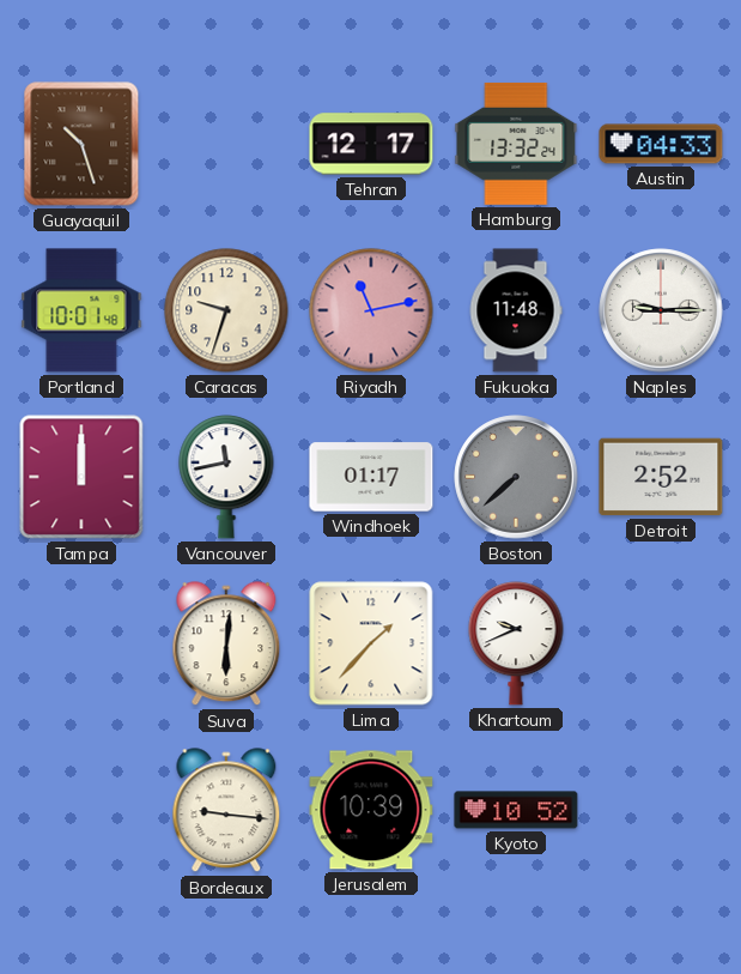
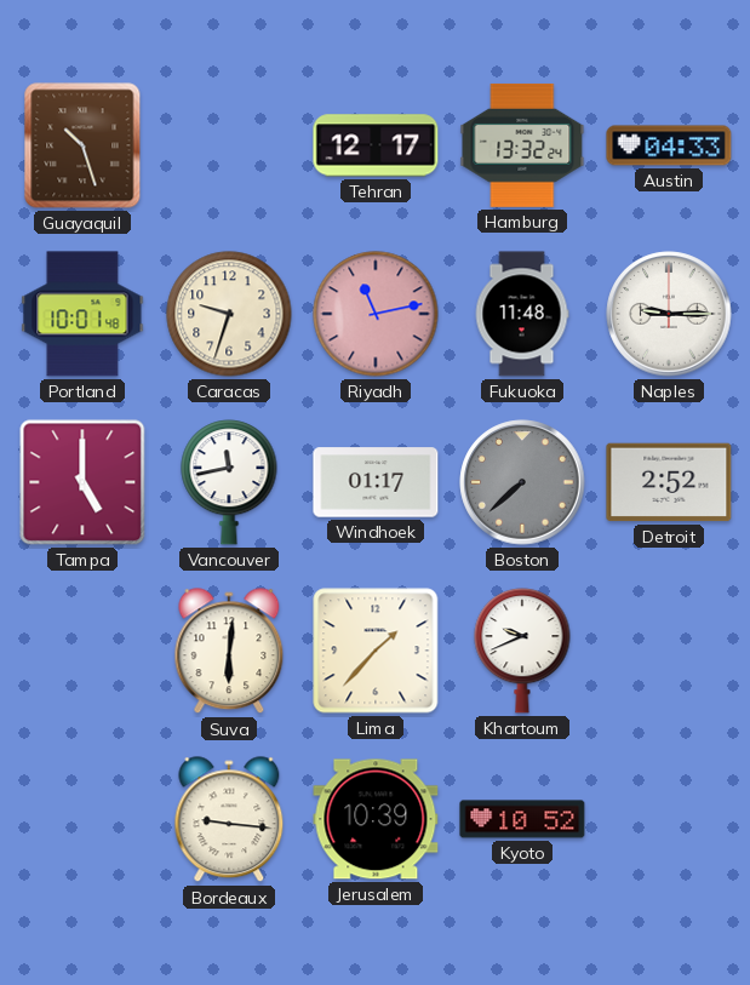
Tampa: 12:00 -> 5:00
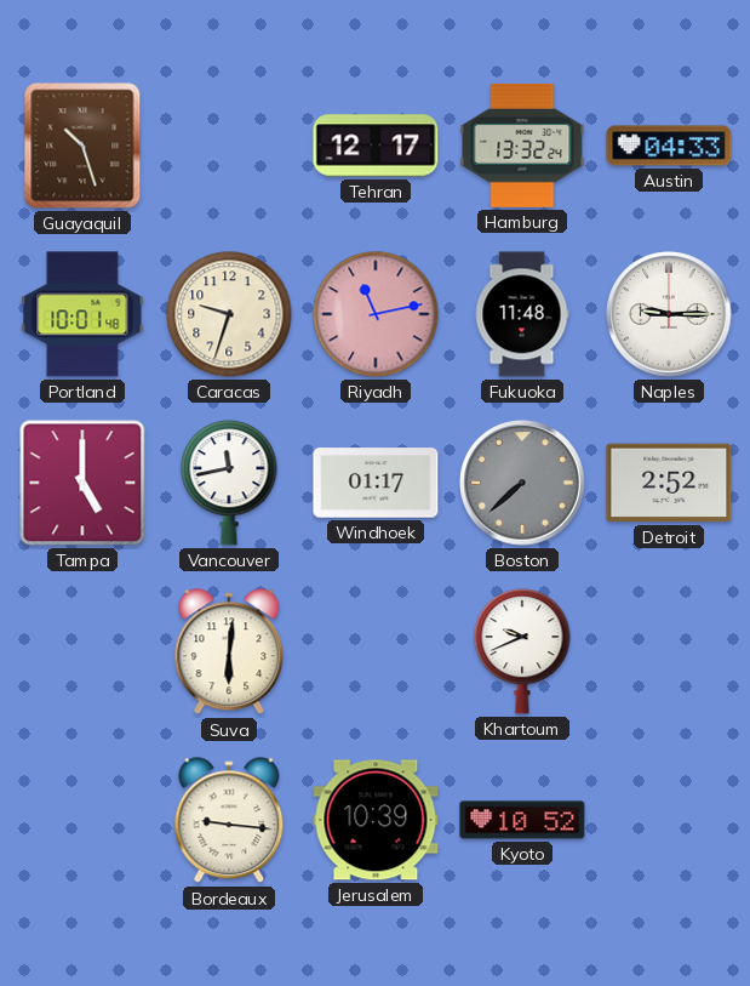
Lima: 1:37 -> none
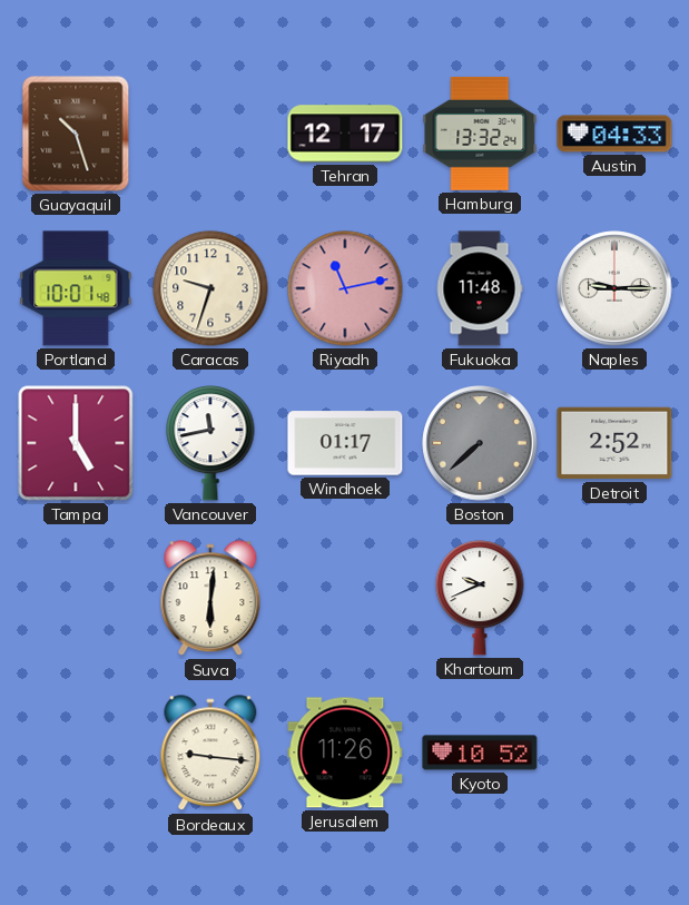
Jerusalem: 10:39 -> 11:26
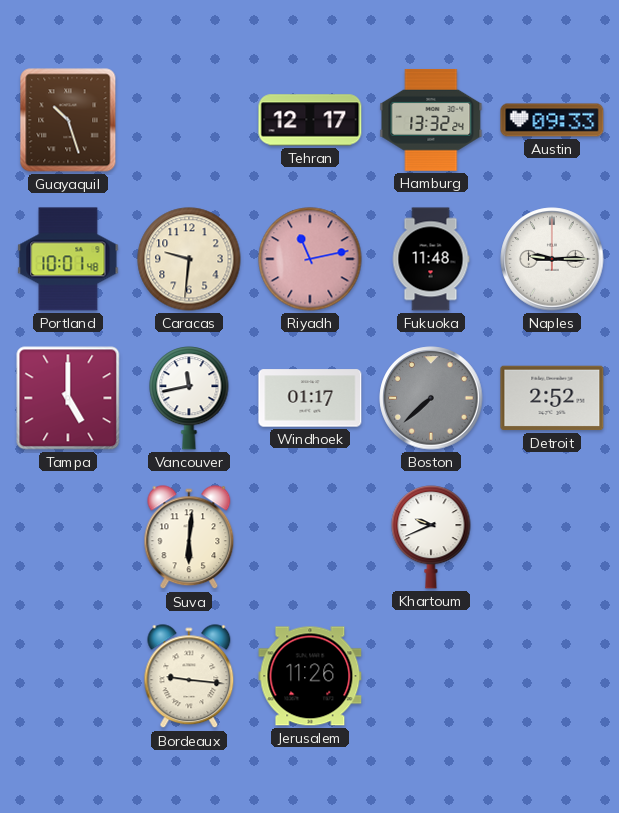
Austin: 04:33 -> 09:33
Caracas: 9:33 -> 9:31
Kyoto: 10:52 -> none
